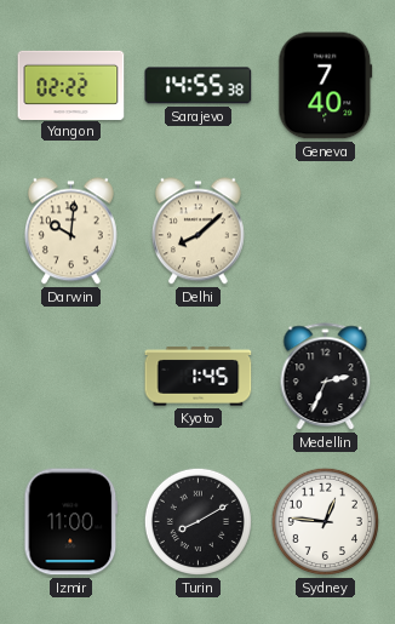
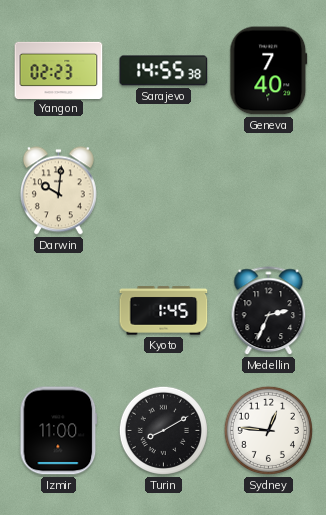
Yangon: 02:22 -> 02:23
Delhi: 8:08 -> none
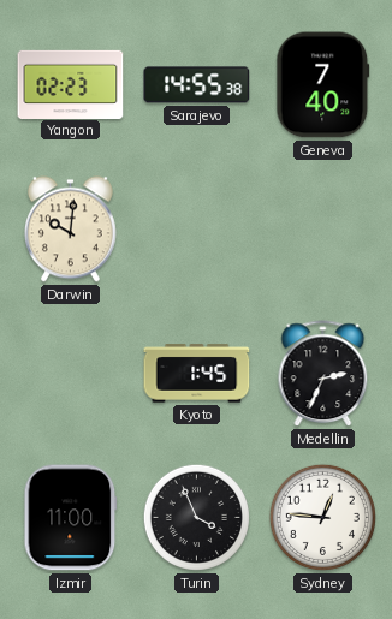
Turin: 8:10 -> 3:56
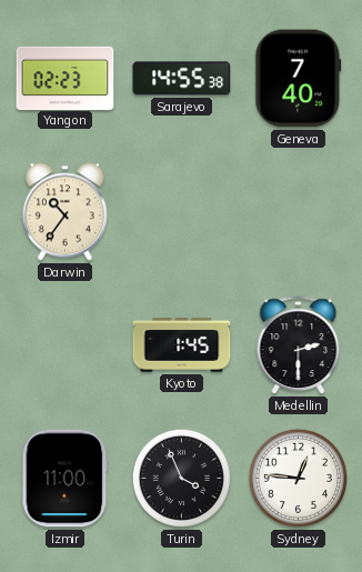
Darwin: 10:01 -> 10:36
Medellin: 2:34 -> 2:30
